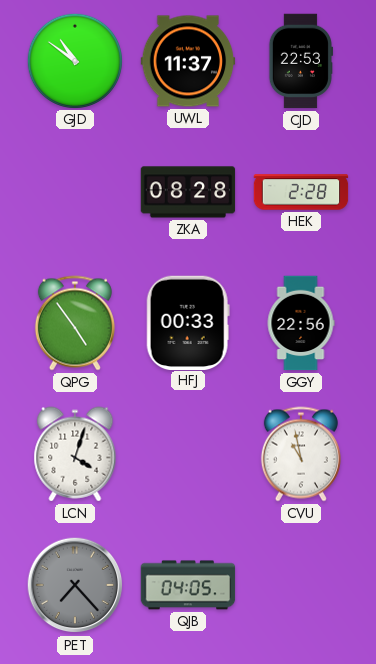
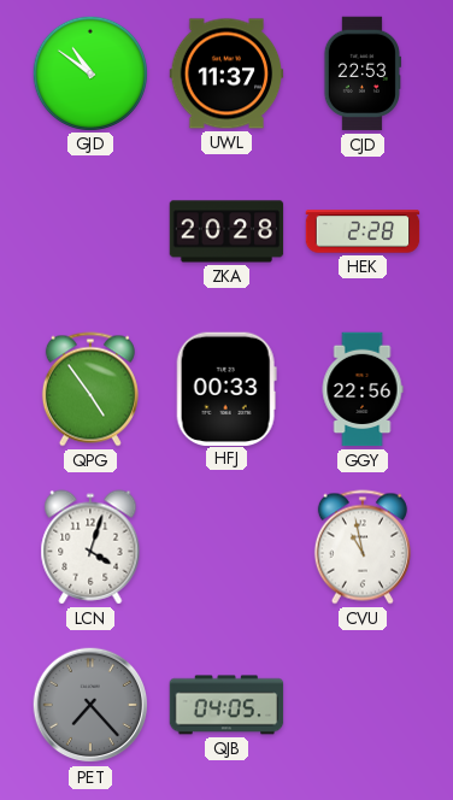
ZKA: 08:28 -> 20:28
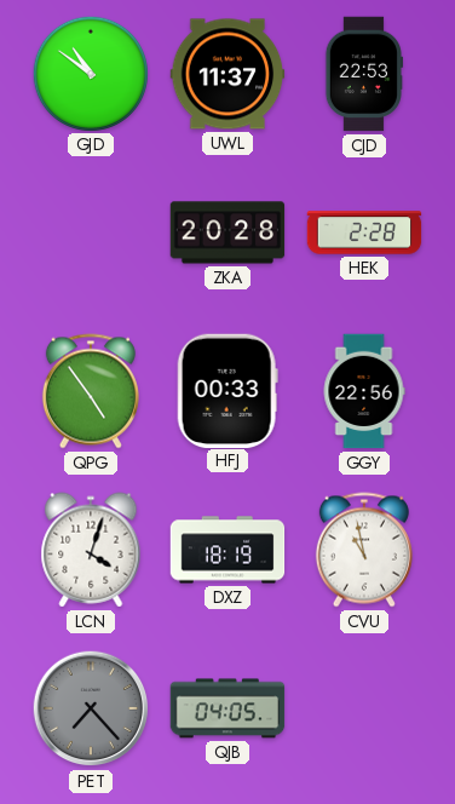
DXZ: none -> 18:19
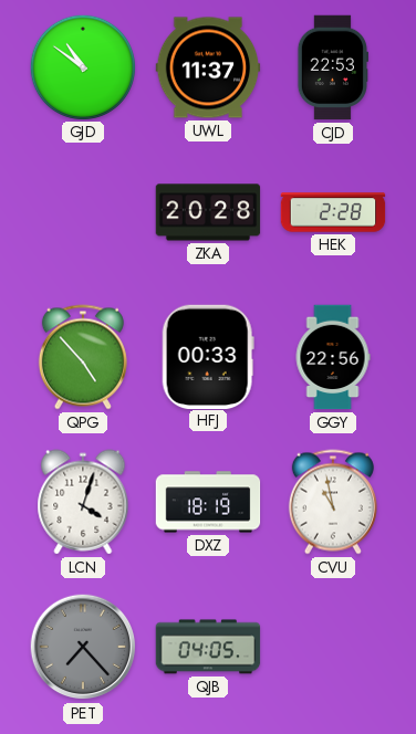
QPG: 4:54 -> 4:53
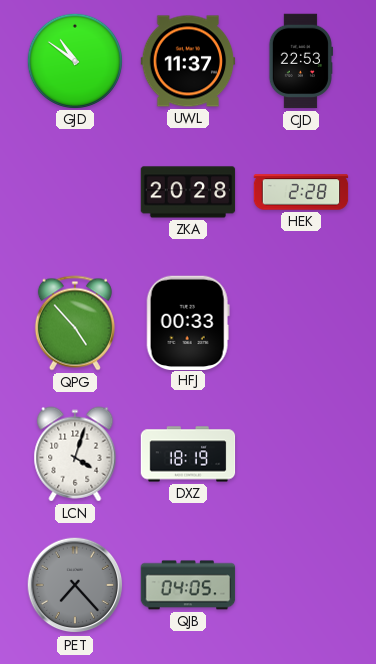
GGY: 22:56 -> none
CVU: 10:58 -> none
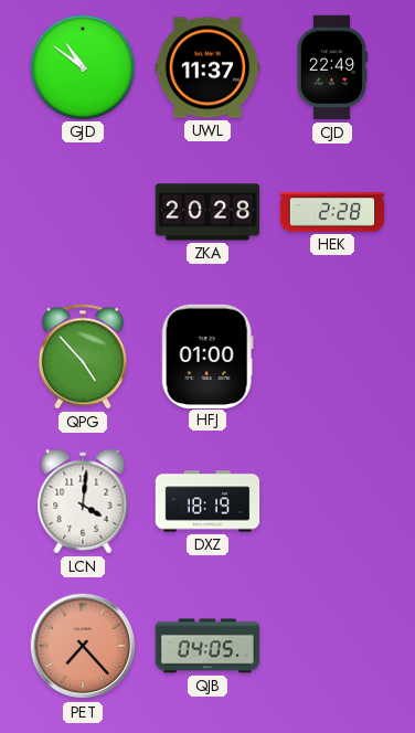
CJD: 22:53 -> 22:49
HFJ: 00:33 -> 01:00
LCN: 4:03 -> 4:01
PET dial: grey -> salmon
